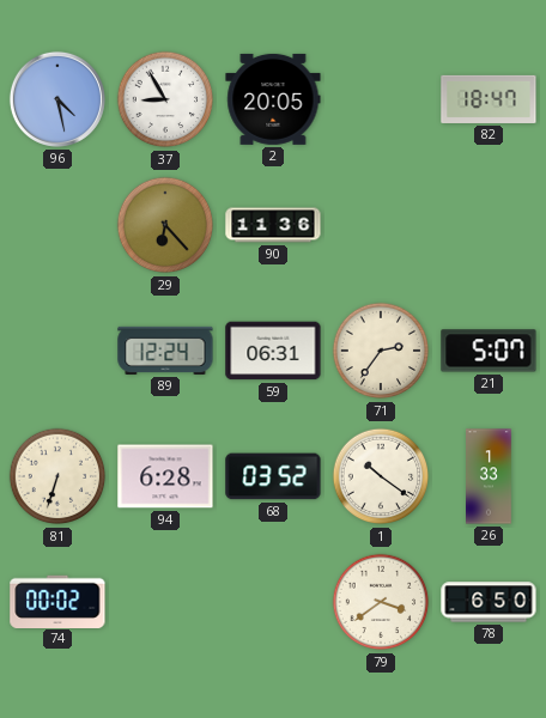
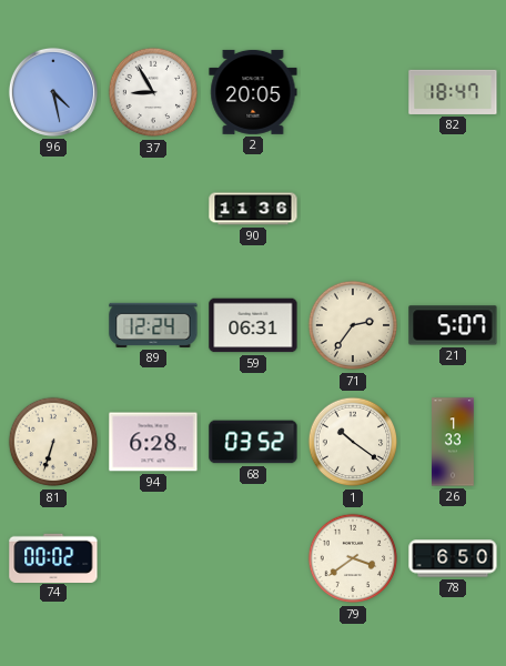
29: 6:23 -> none
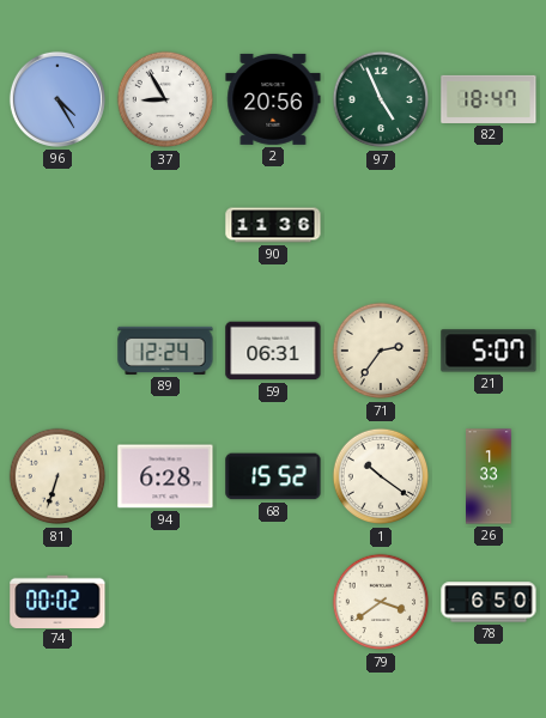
96: 4:28 -> 4:25
2: 20:05 -> 20:56
97: none -> 4:56
68: 03:52 -> 15:52
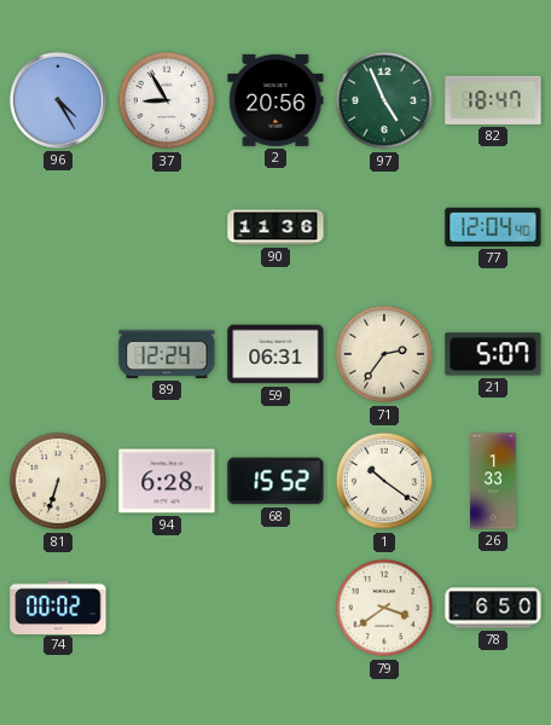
77: none -> 12:04
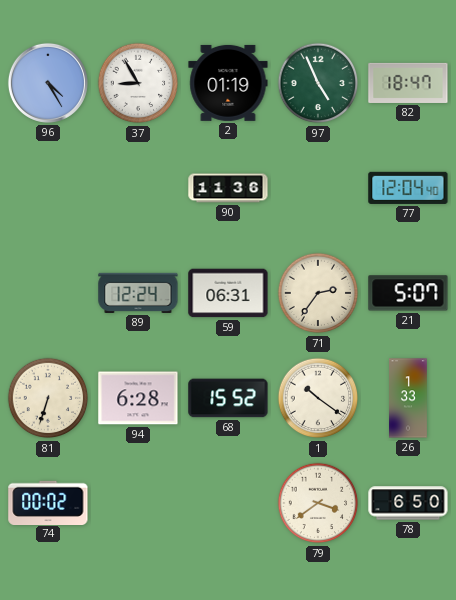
2: 20:56 -> 01:19
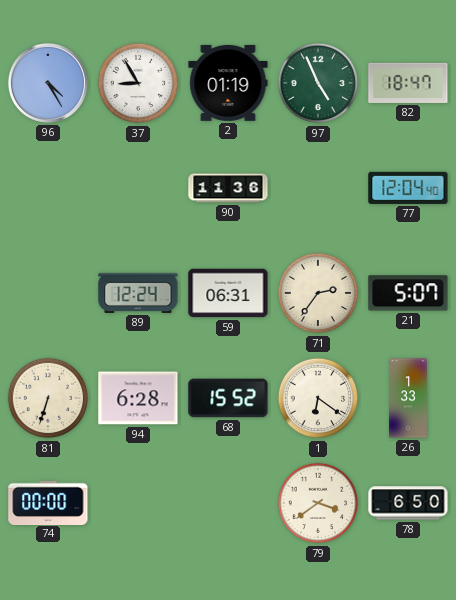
1: 10:21 -> 6:21
74: 00:02 -> 00:00
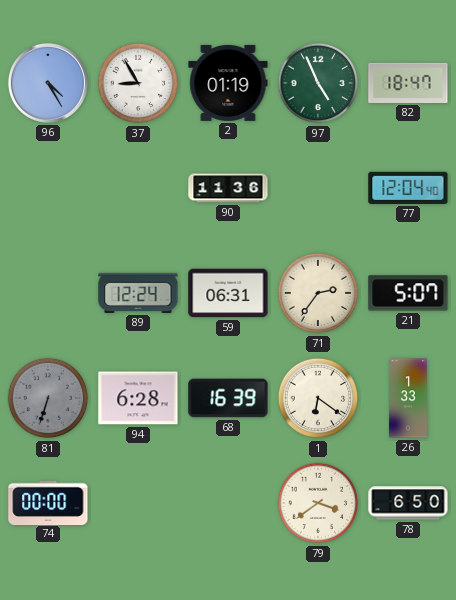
81 dial: cream -> grey
68: 15:52 -> 16:39
